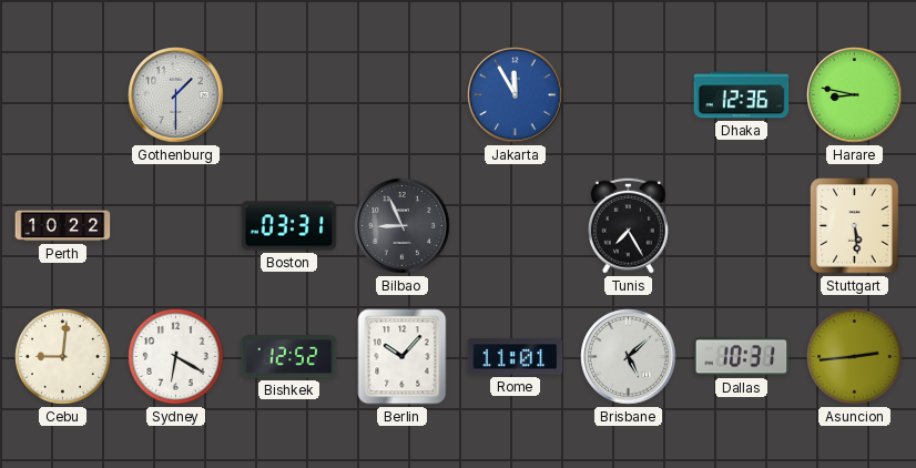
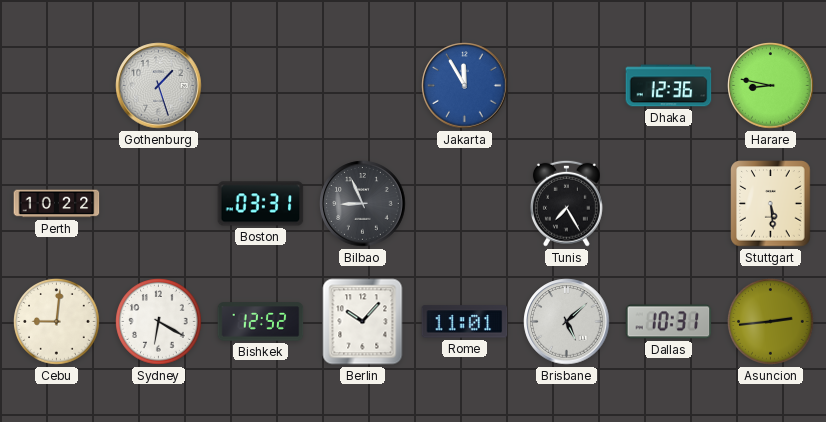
Gothenburg: 1:30 -> 1:27
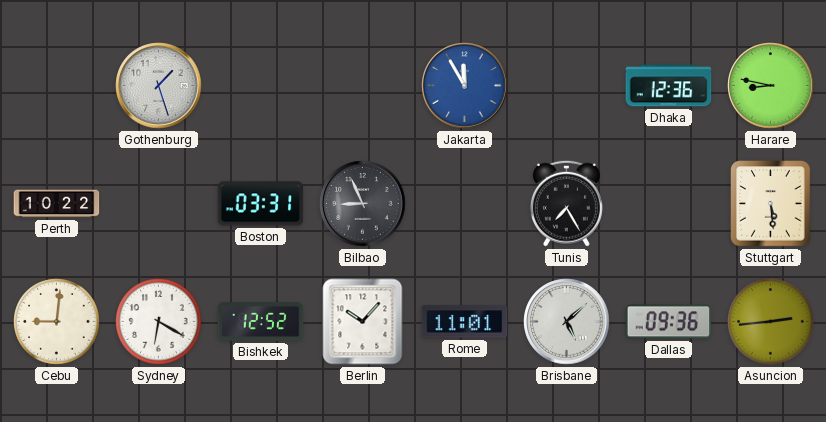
Dallas: 10:31 -> 09:36
